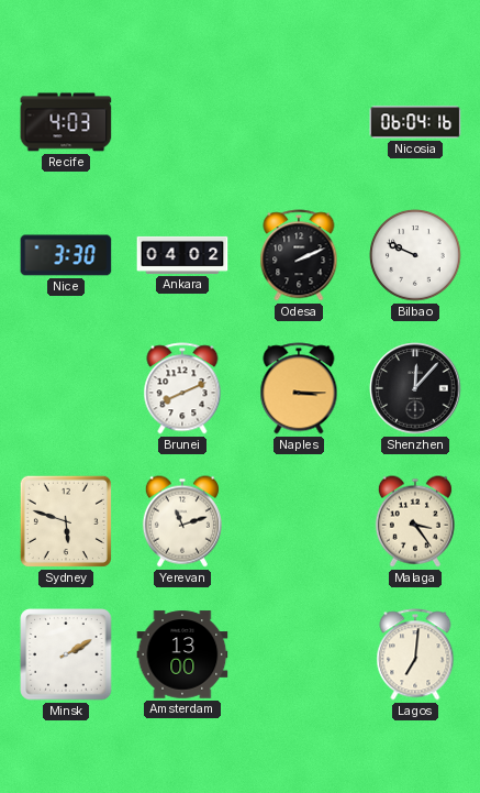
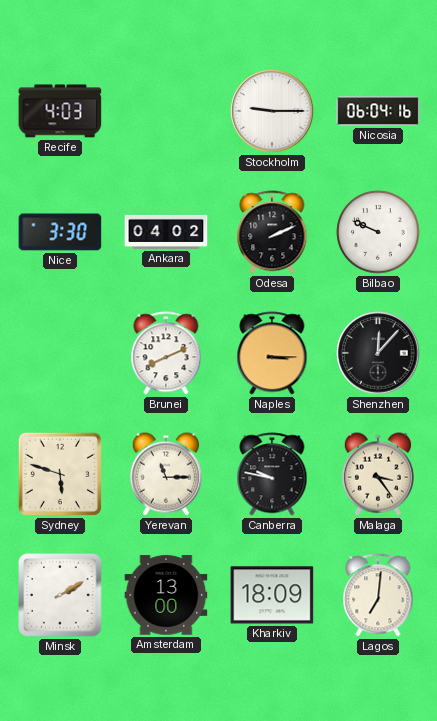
Stockholm: none -> 9:15
Yerevan: 11:12 -> 11:15
Canberra: none -> 9:47
Kharkiv: none -> 18:09
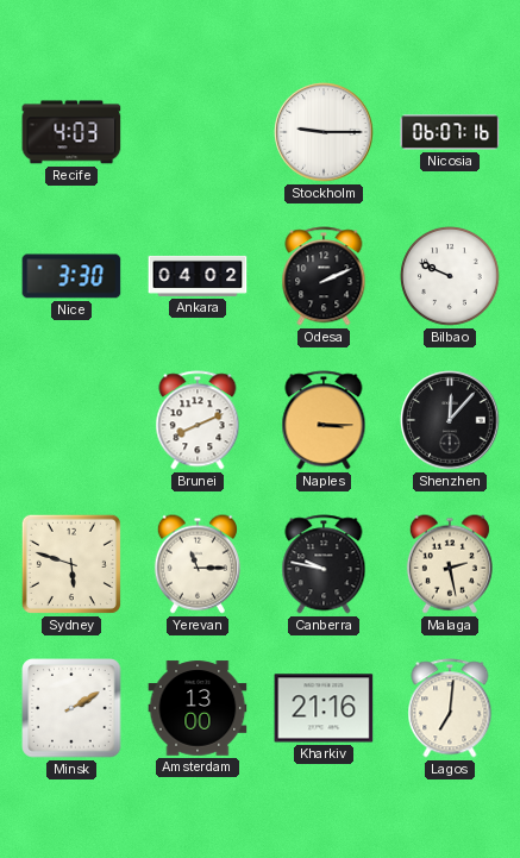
Nicosia: 06:04 -> 06:07
Malaga: 3:24 -> 2:28
Kharkiv: 18:09 -> 21:16
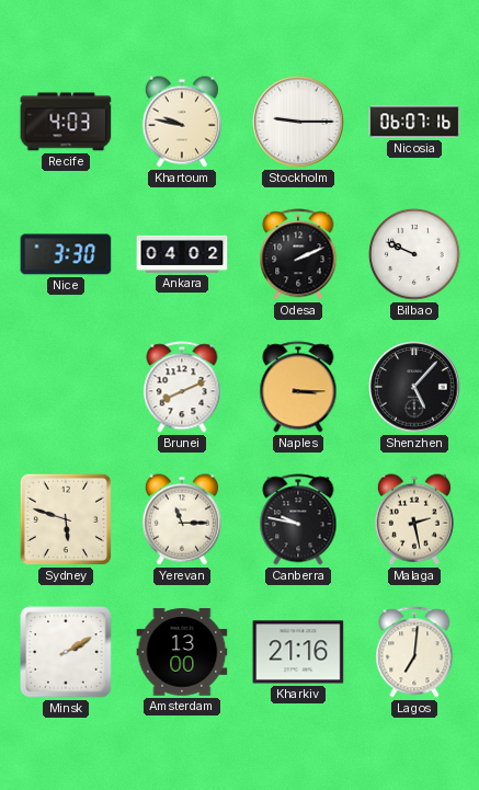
Khartoum: none -> 9:47
Shenzhen: 12:07 -> 5:07
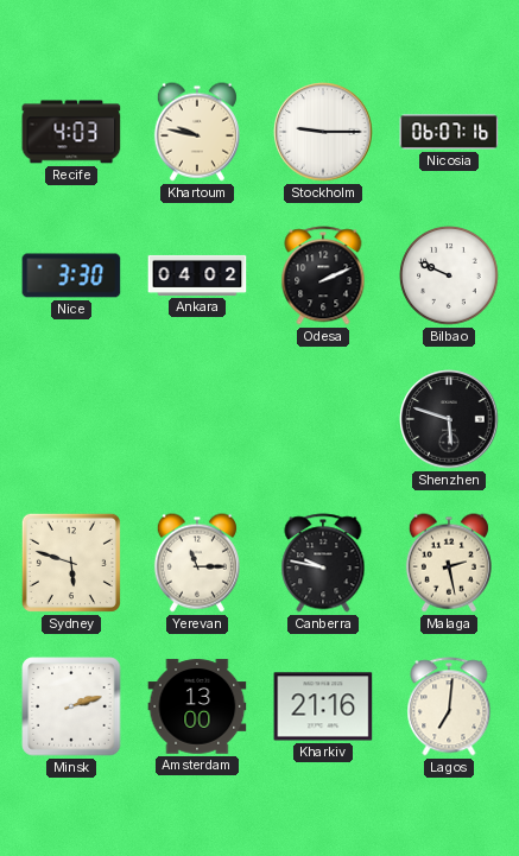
Brunei: 8:11 -> none
Naples: 3:15 -> none
Shenzhen: 5:07 -> 5:48
Minsk: 2:10 -> 2:12
